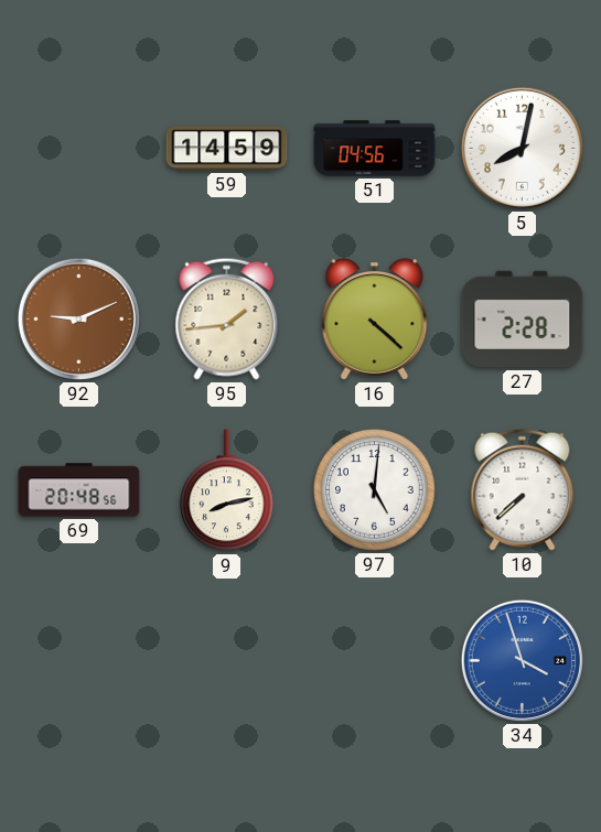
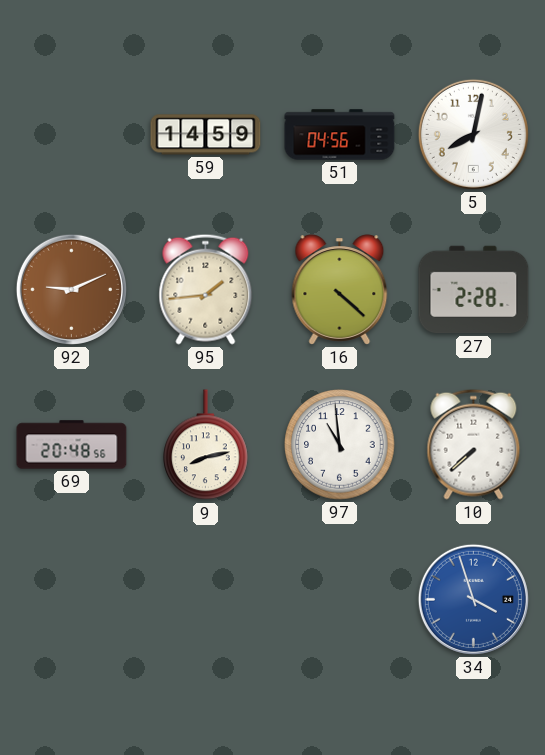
97: 5:01 -> 10:59
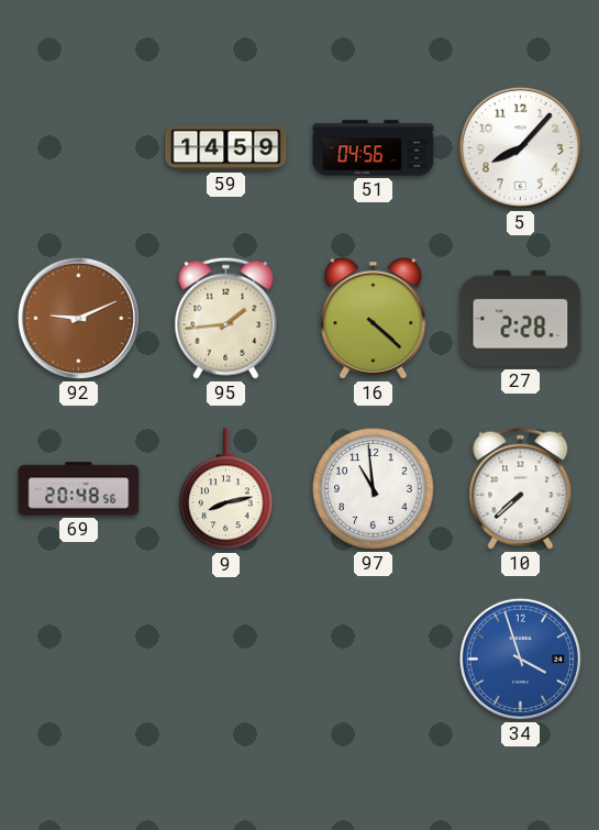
5: 8:02 -> 8:07
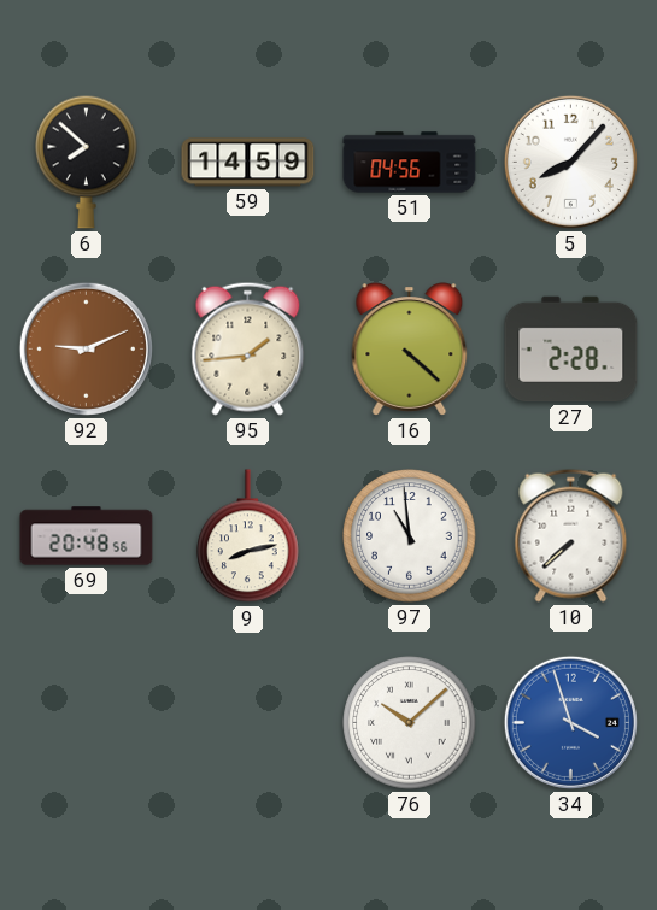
6: none -> 7:52
76: none -> 10:08
